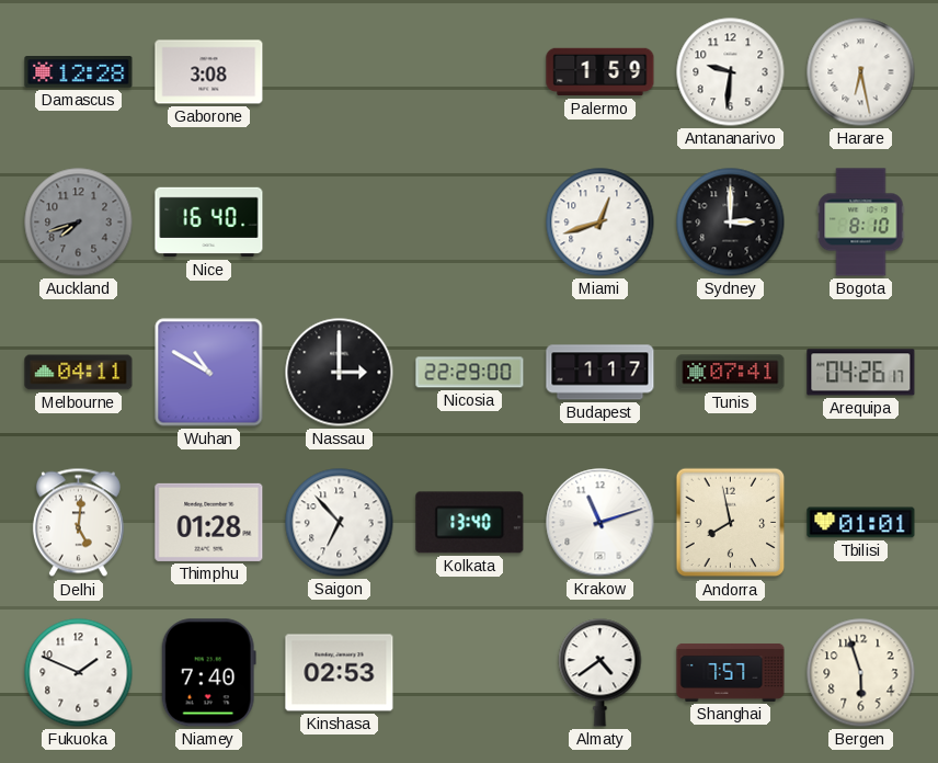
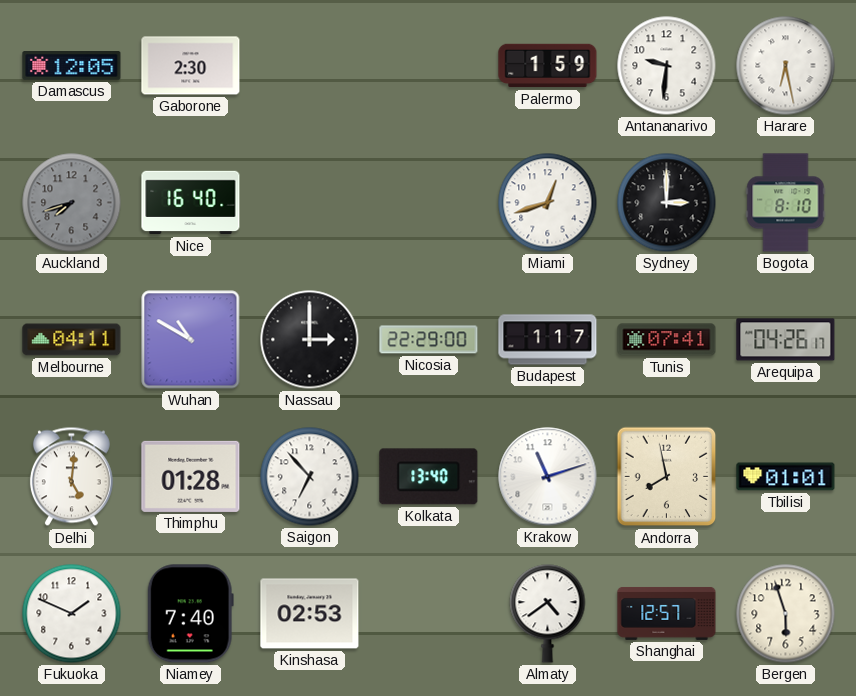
Damascus: 12:28 -> 12:05
Gaborone: 3:08 -> 2:30
Shanghai: 7:57 -> 12:57
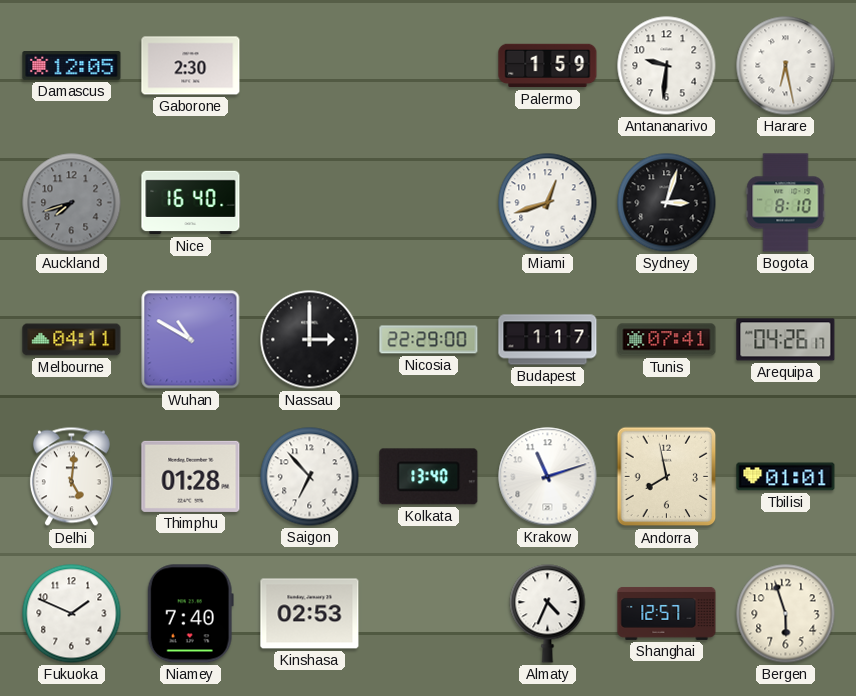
Sydney: 3:00 -> 3:03
Almaty: 4:39 -> 4:34
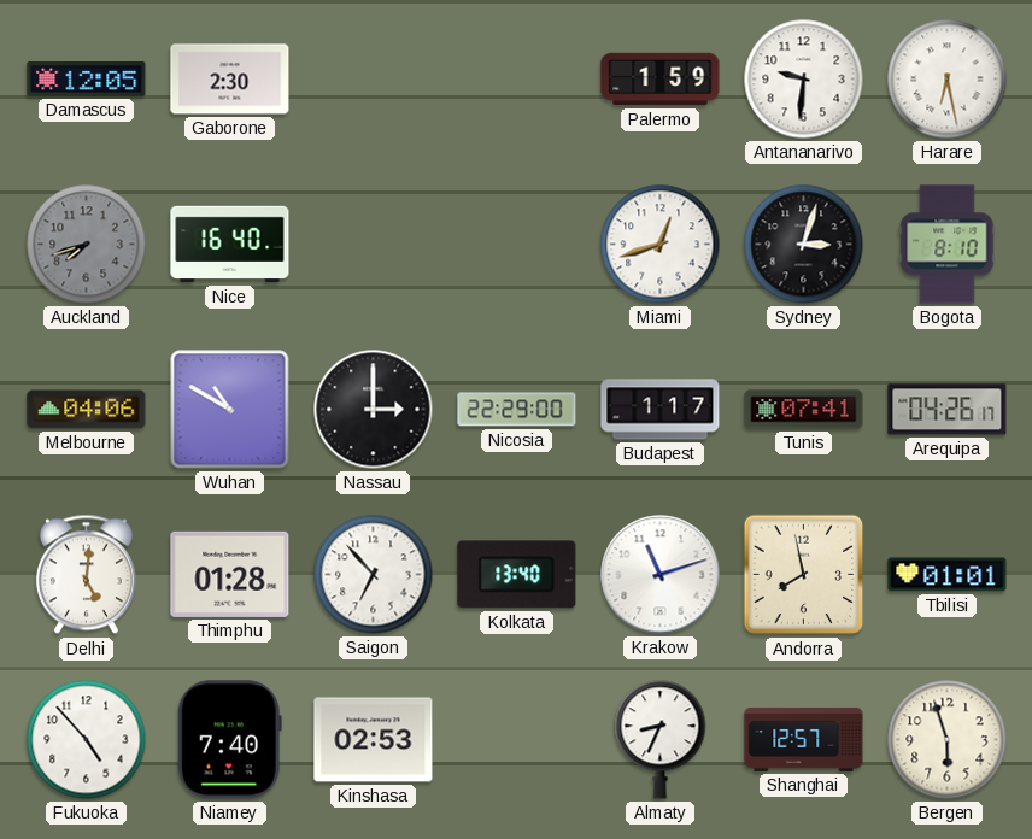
Melbourne: 04:11 -> 04:06
Fukuoka: 1:49 -> 4:53
Almaty: 4:34 -> 8:34
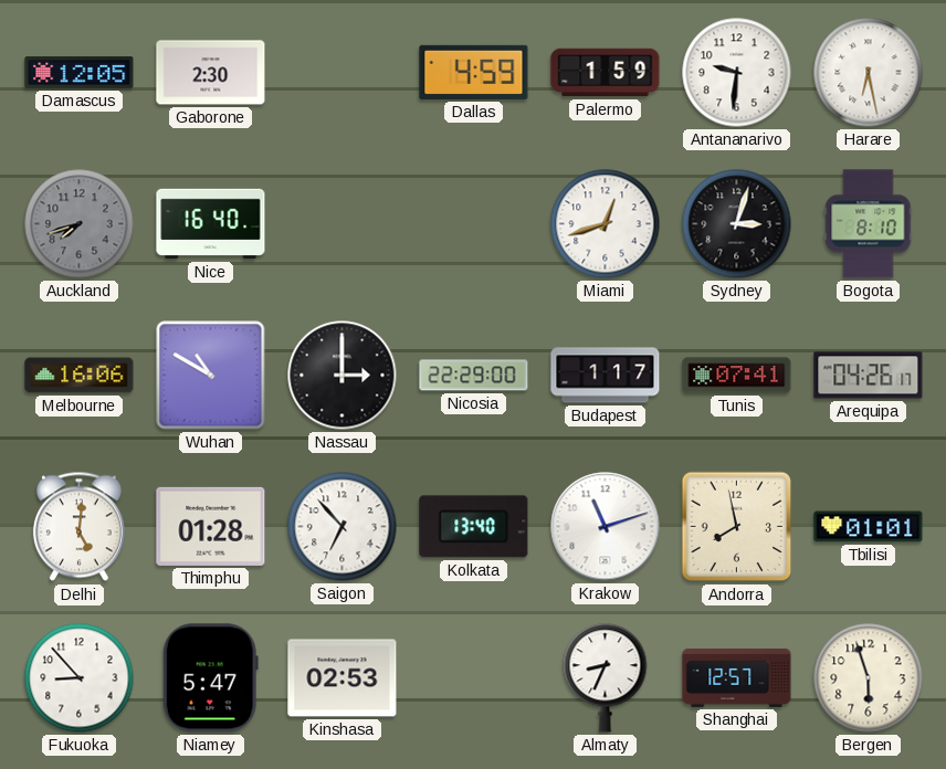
Dallas: none -> 4:59
Melbourne: 04:06 -> 16:06
Fukuoka: 4:53 -> 8:53
Niamey: 7:40 -> 5:47
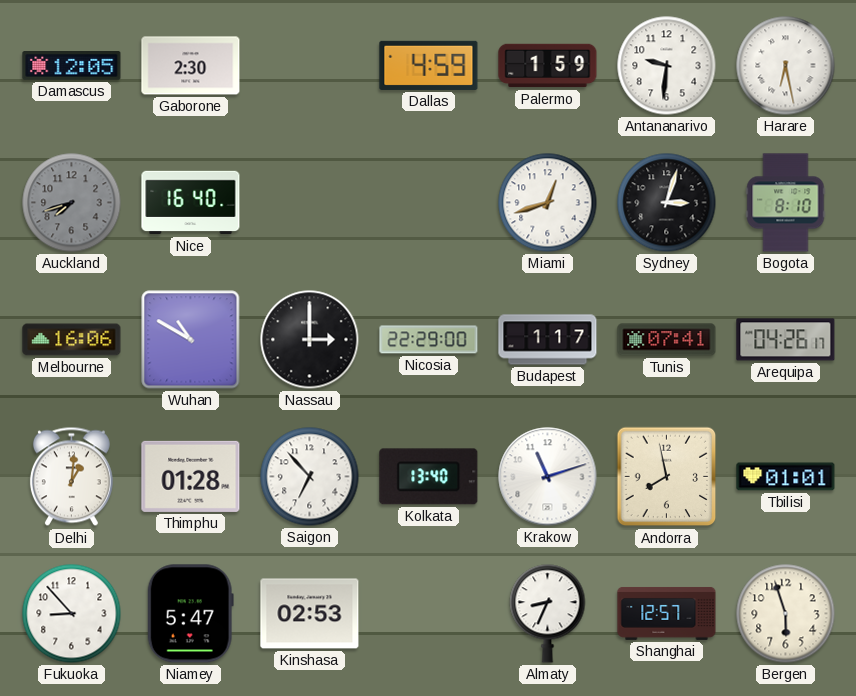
Delhi: 5:01 -> 1:01
